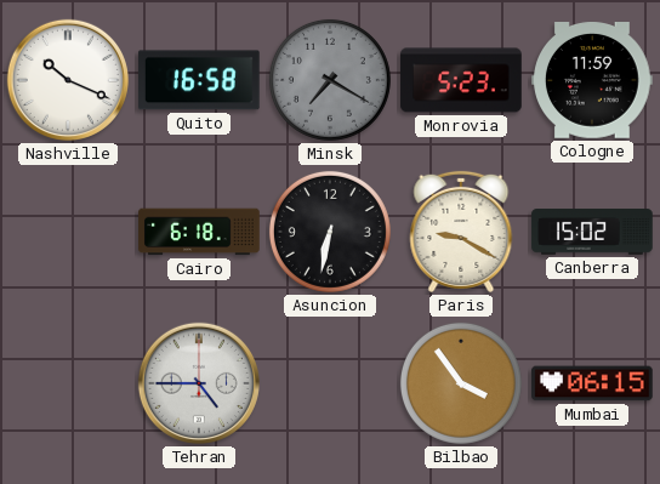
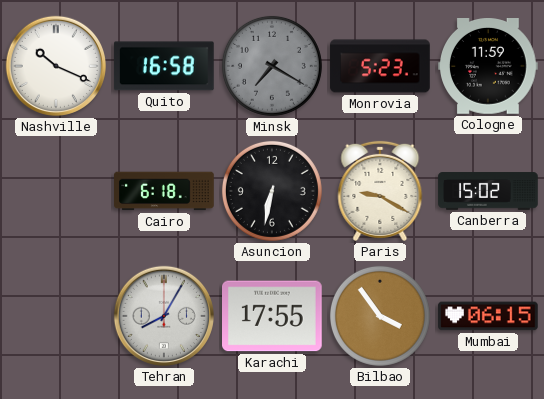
Tehran: 4:45 -> 8:05
Karachi: none -> 17:55
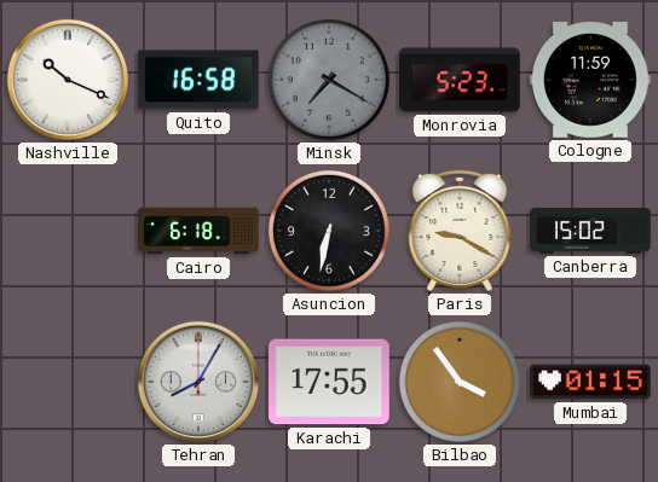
Mumbai: 06:15 -> 01:15
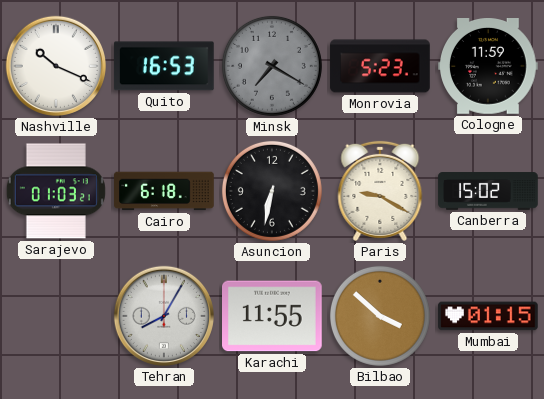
Quito: 16:58 -> 16:53
Sarajevo: none -> 01:03
Karachi: 17:55 -> 11:55
Bilbao: 3:54 -> 3:52
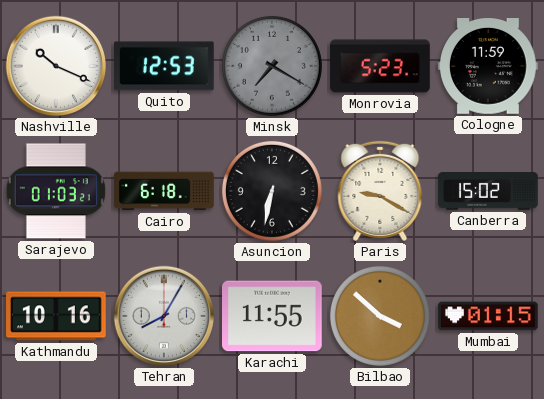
Quito: 16:53 -> 12:53
Kathmandu: none -> 10:16
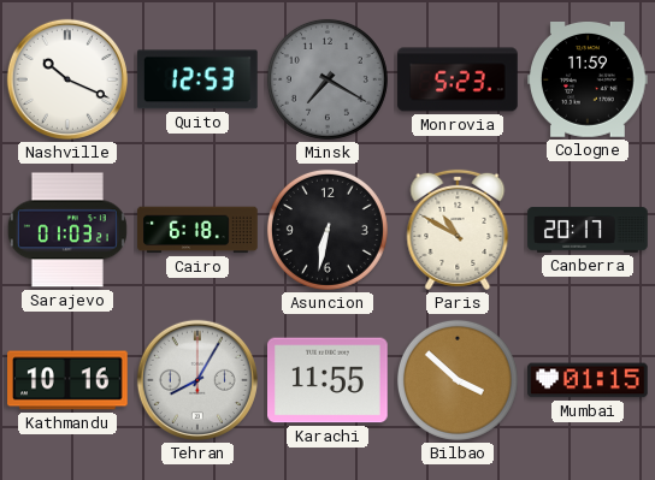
Paris: 9:20 -> 10:50
Canberra: 15:02 -> 20:17
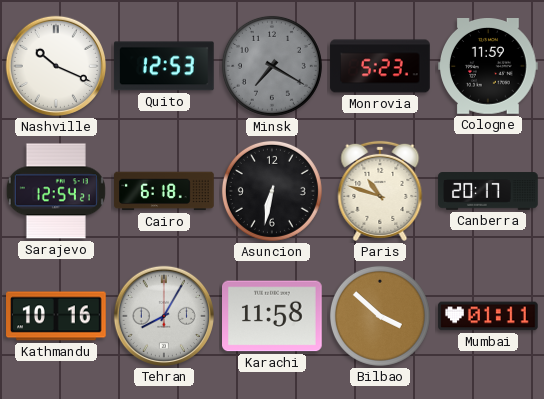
Sarajevo: 01:03 -> 12:54
Paris: 10:50 -> 10:48
Karachi: 11:55 -> 11:58
Mumbai: 01:15 -> 01:11
